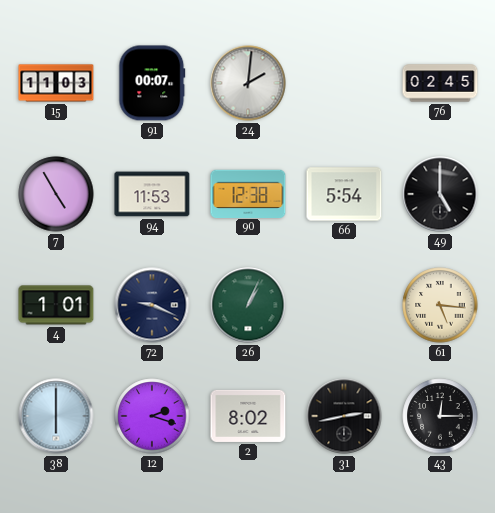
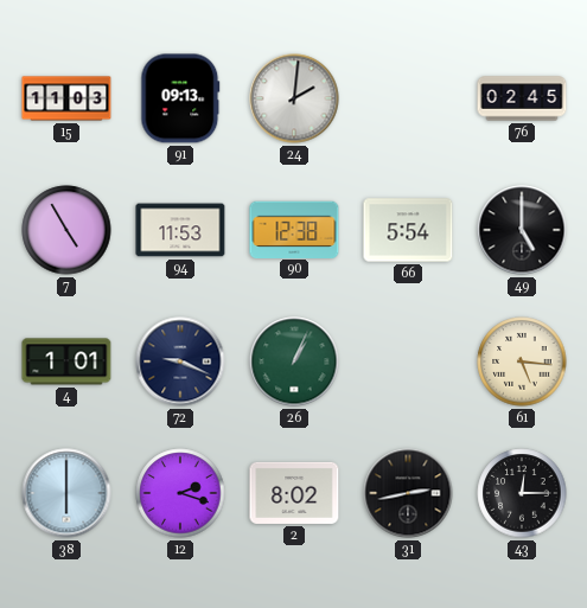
91: 00:07 -> 09:13
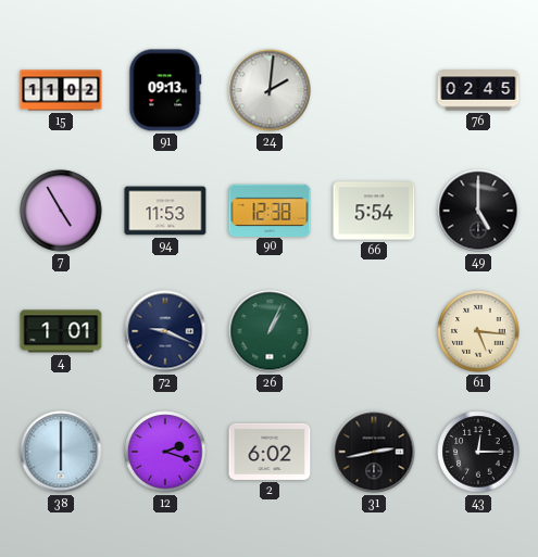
15: 11:03 -> 11:02
2: 8:02 -> 6:02
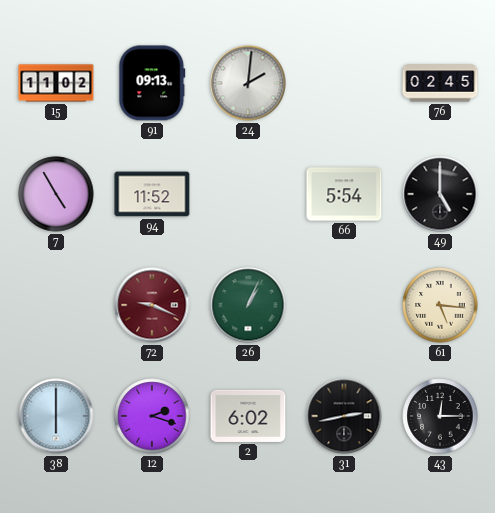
94: 11:53 -> 11:52
90: 12:38 -> none
4: 1:01 -> none
72 dial: navy -> burgundy
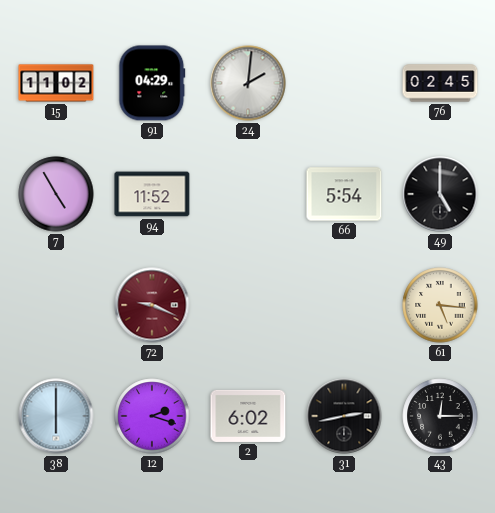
91: 09:13 -> 04:29
26: 1:04 -> none
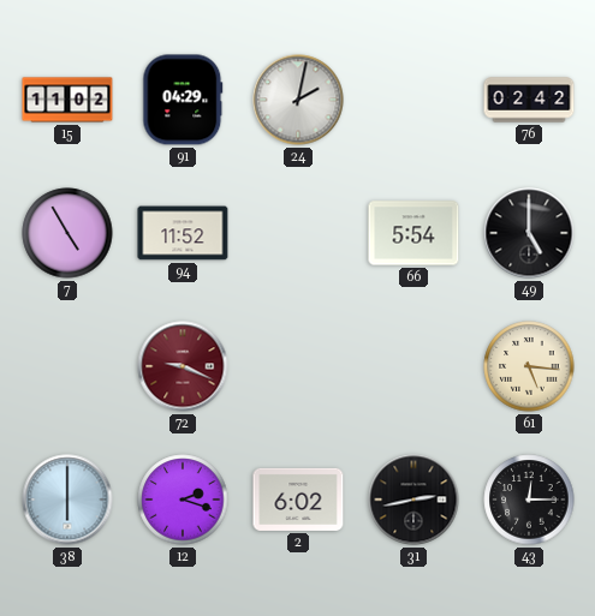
24: 2:01 -> 2:02
76: 02:45 -> 02:42
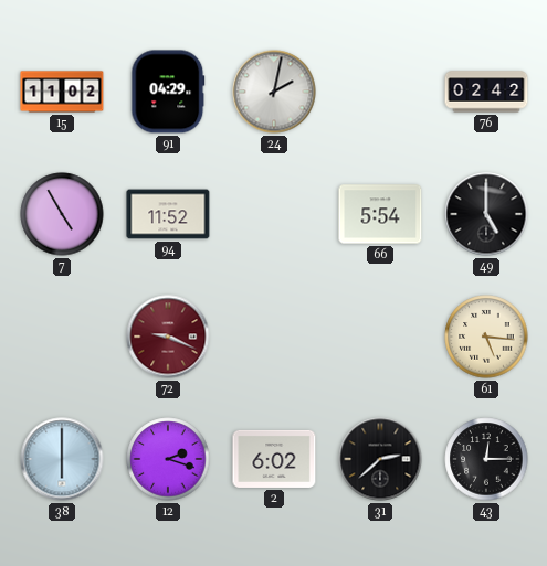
31: 2:43 -> 2:38
